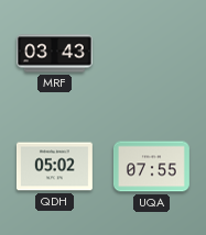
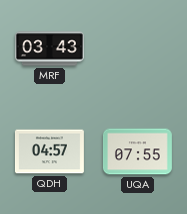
QDH: 05:02 -> 04:57
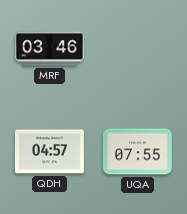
MRF: 03:43 -> 03:46
